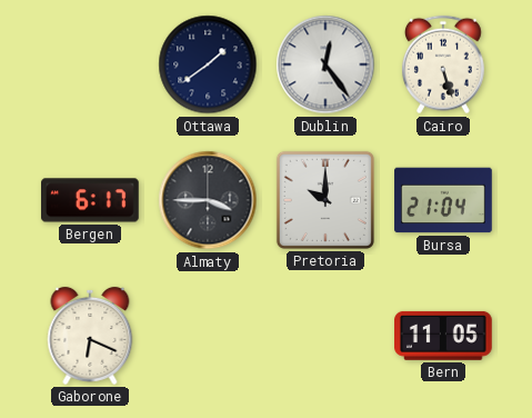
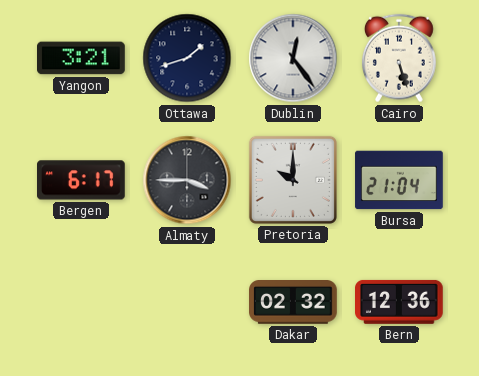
Yangon: none -> 3:21
Ottawa: 1:39 -> 1:42
Gaborone: 6:19 -> none
Dakar: none -> 02:32
Bern: 11:05 -> 12:36
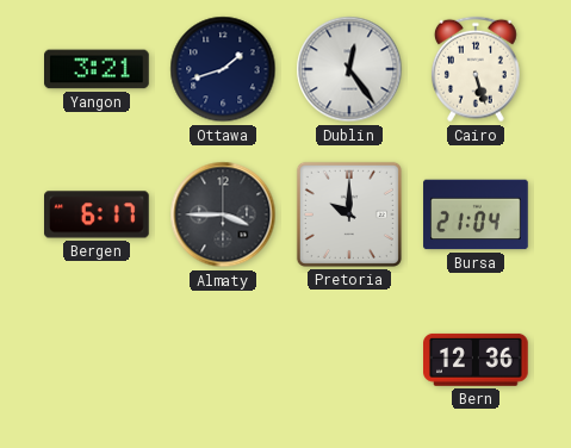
Dakar: 02:32 -> none
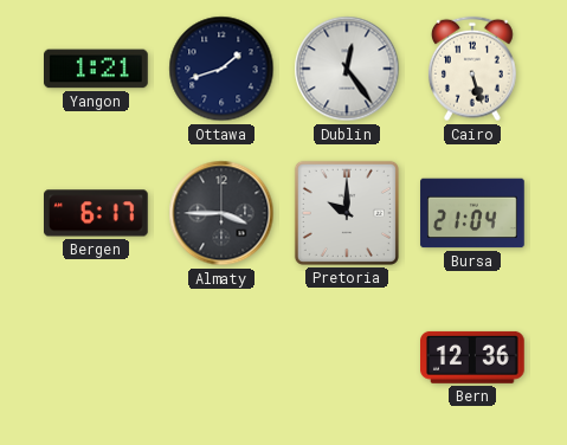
Yangon: 3:21 -> 1:21
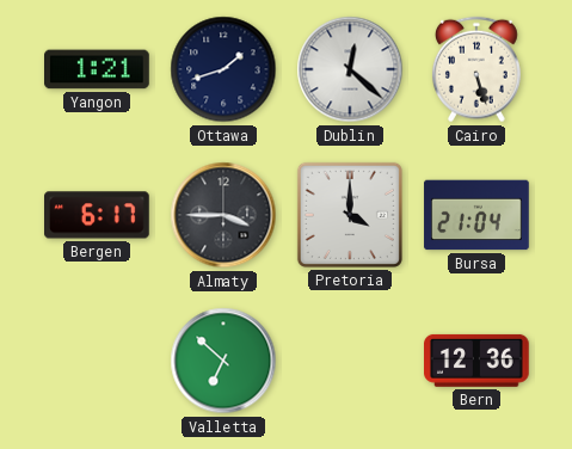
Dublin: 12:24 -> 12:22
Pretoria: 10:00 -> 4:00
Valletta: none -> 6:52
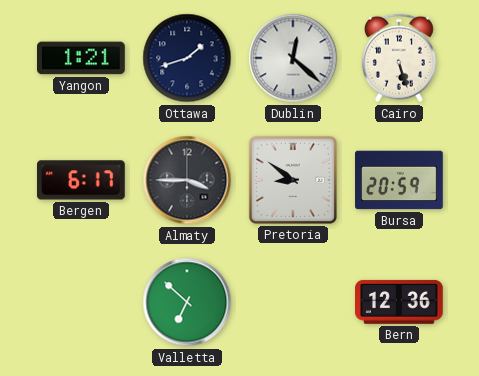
Pretoria: 4:00 -> 8:51
Bursa: 21:04 -> 20:59
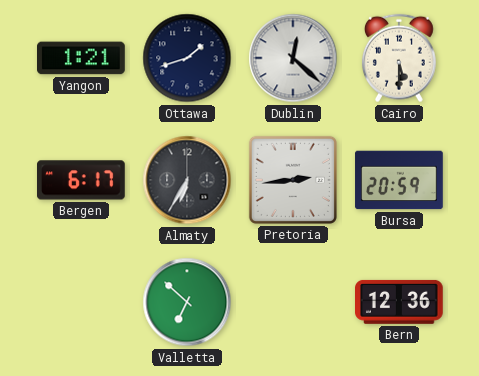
Cairo: 5:27 -> 5:30
Almaty: 3:45 -> 6:35
Pretoria: 8:51 -> 2:44
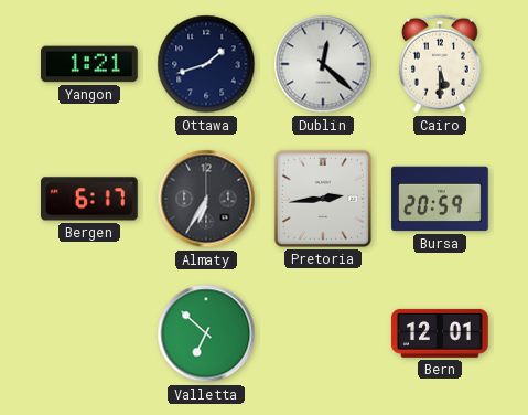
Bern: 12:36 -> 12:01
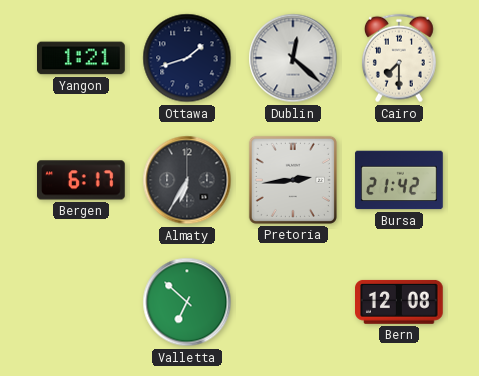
Cairo: 5:30 -> 7:30
Bursa: 20:59 -> 21:42
Bern: 12:01 -> 12:08
